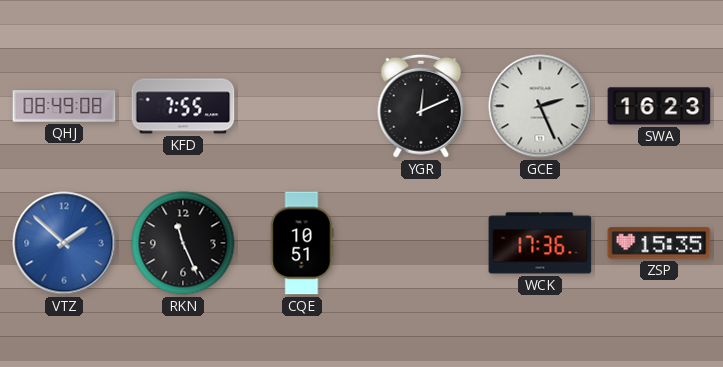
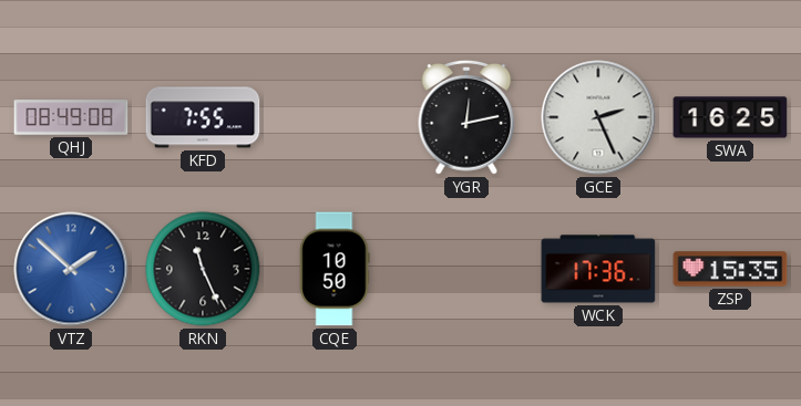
YGR: 12:11 -> 12:13
SWA: 16:23 -> 16:25
CQE: 10:51 -> 10:50
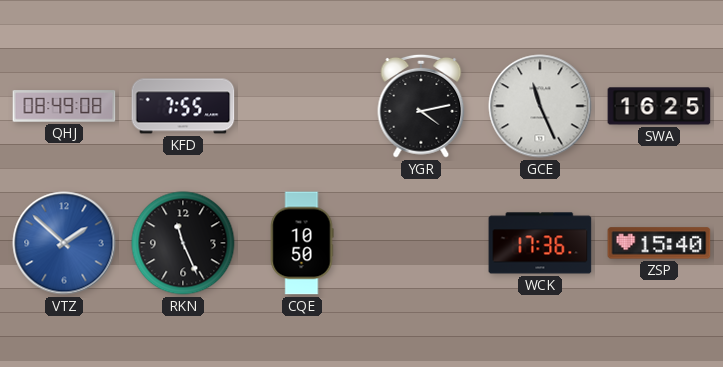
YGR: 12:13 -> 4:13
GCE: 2:26 -> 11:26
ZSP: 15:35 -> 15:40
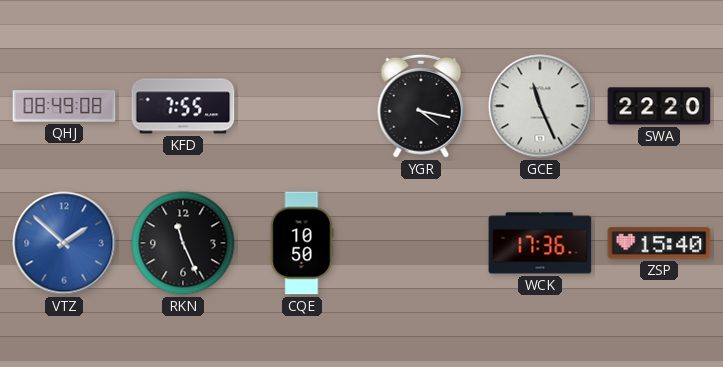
YGR: 4:13 -> 4:17
SWA: 16:25 -> 22:20
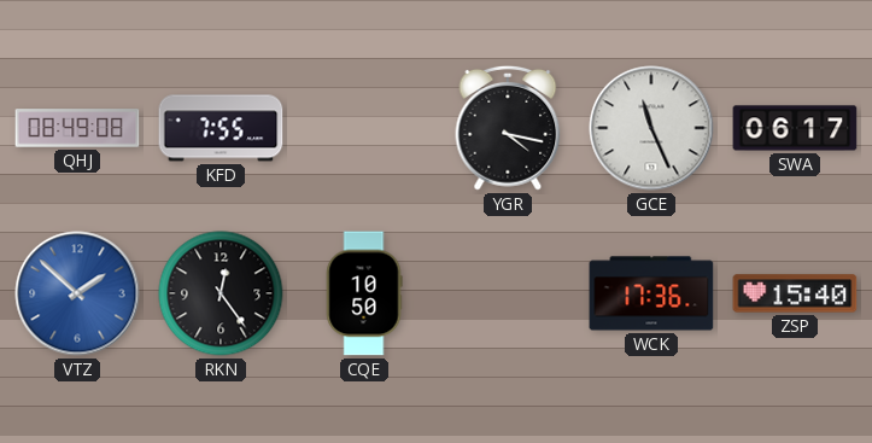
SWA: 22:20 -> 06:17
RKN: 11:26 -> 12:24
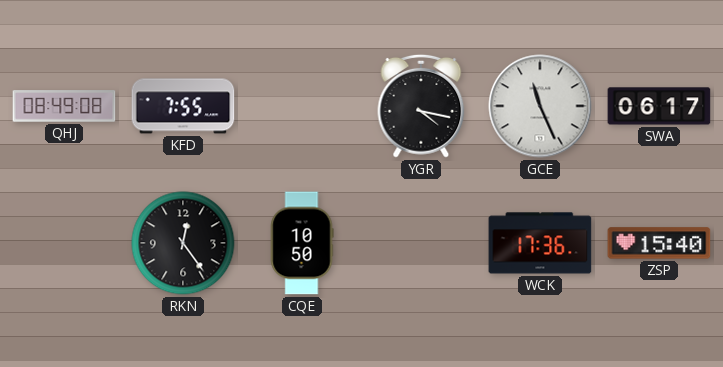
VTZ: 1:52 -> none
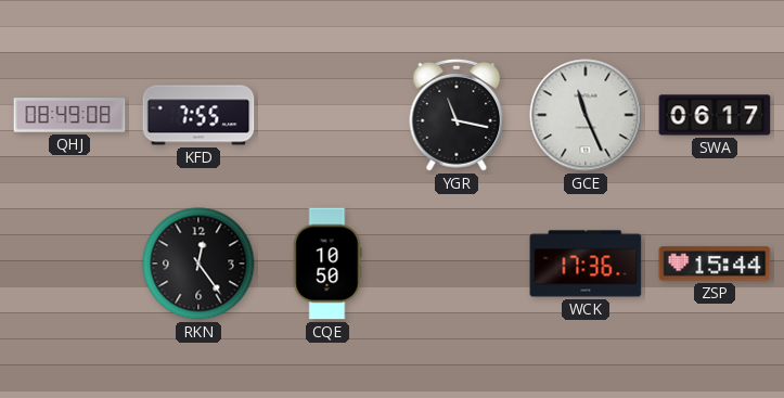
YGR: 4:17 -> 11:17
ZSP: 15:40 -> 15:44
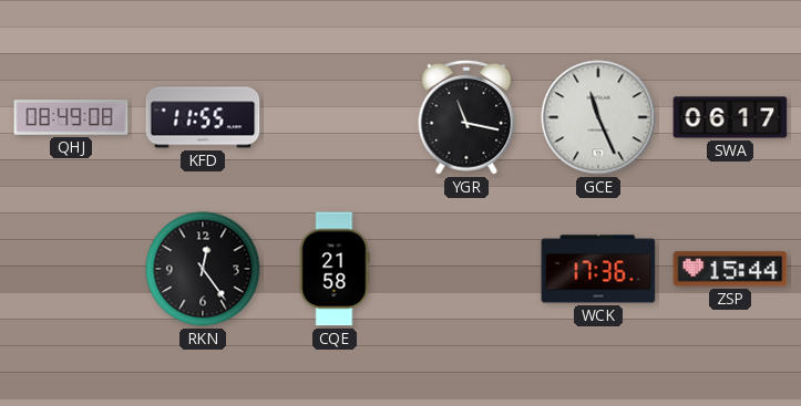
KFD: 7:55 -> 11:55
CQE: 10:50 -> 21:58
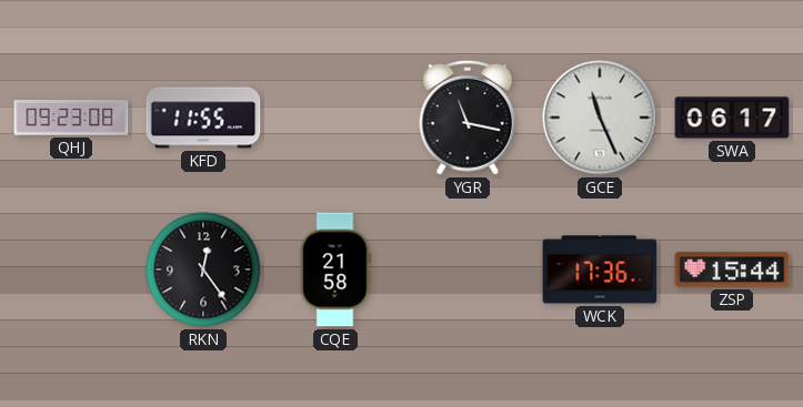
QHJ: 08:49 -> 09:23
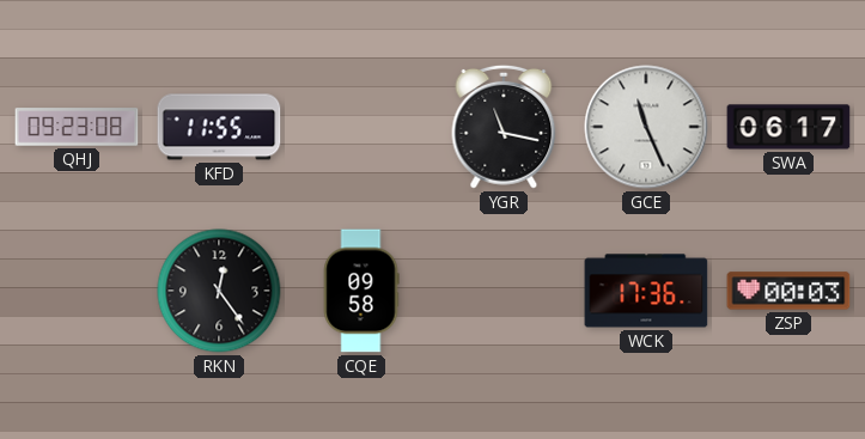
CQE: 21:58 -> 09:58
ZSP: 15:44 -> 00:03
